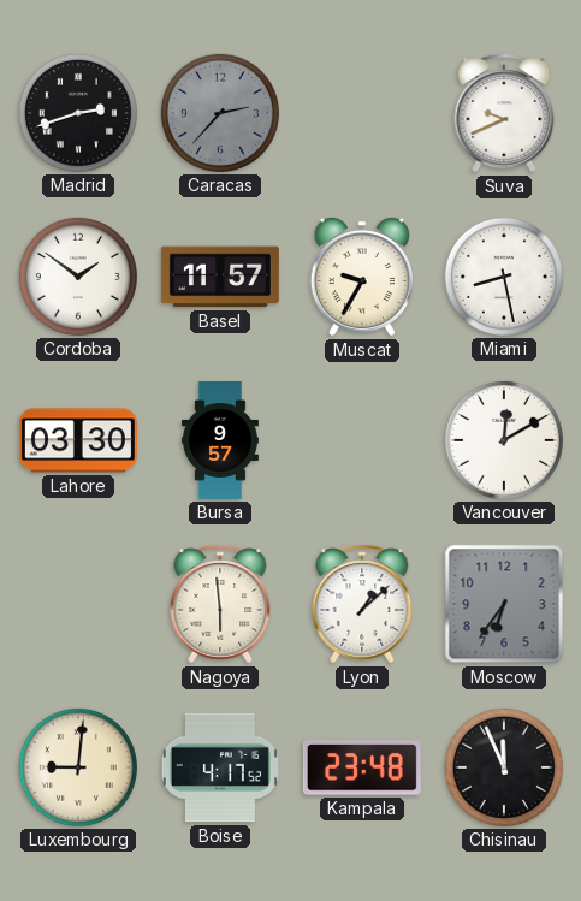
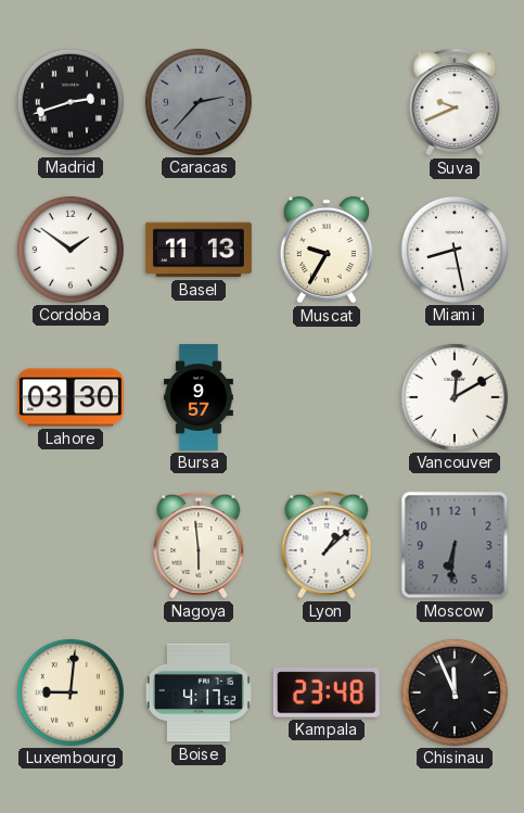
Basel: 11:57 -> 11:13
Moscow: 6:36 -> 6:31
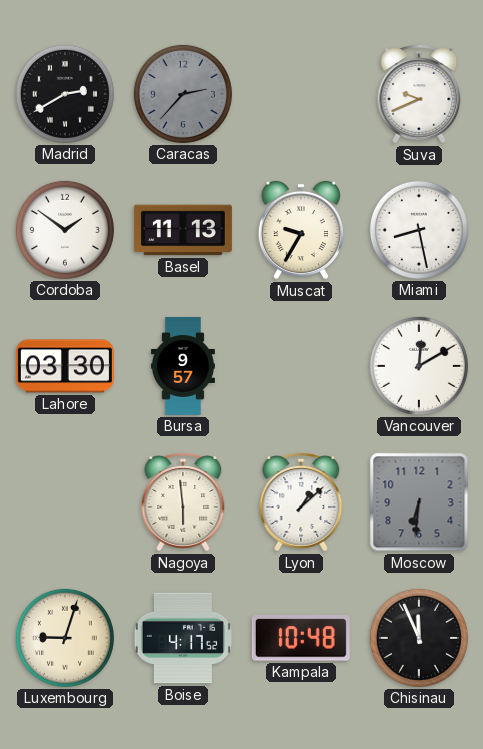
Madrid: 2:42 -> 2:40
Luxembourg: 9:01 -> 9:03
Kampala: 23:48 -> 10:48
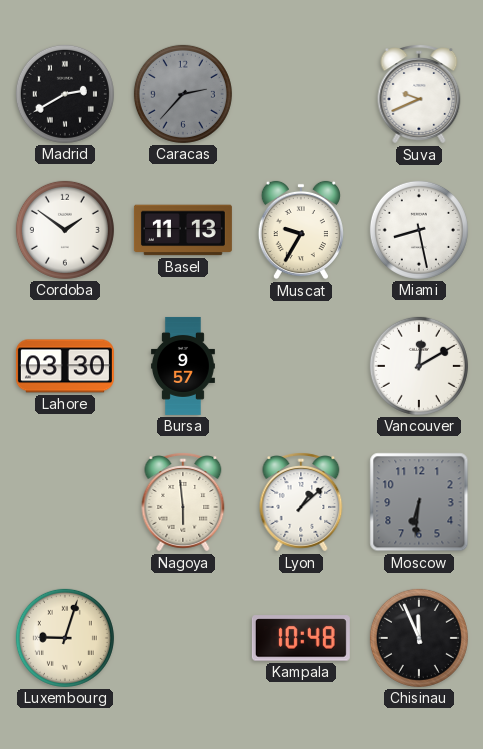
Boise: 4:17 -> none
